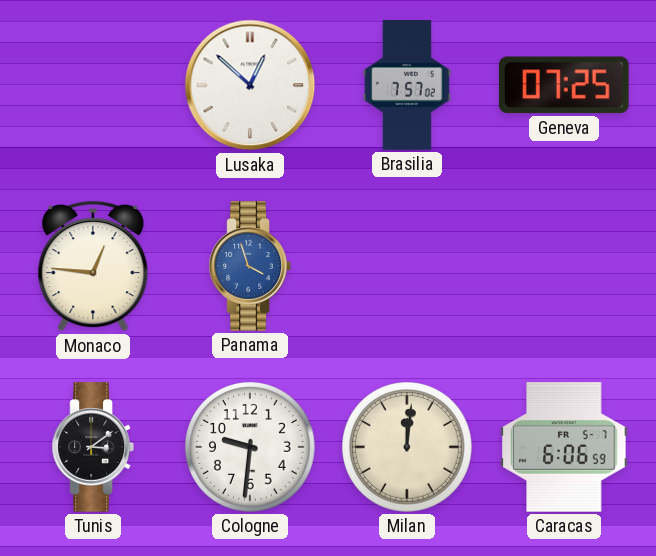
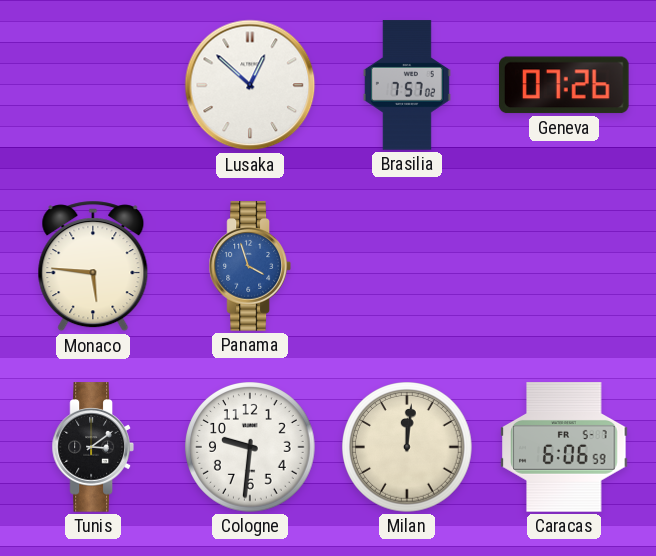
Geneva: 07:25 -> 07:26
Monaco: 12:46 -> 5:46
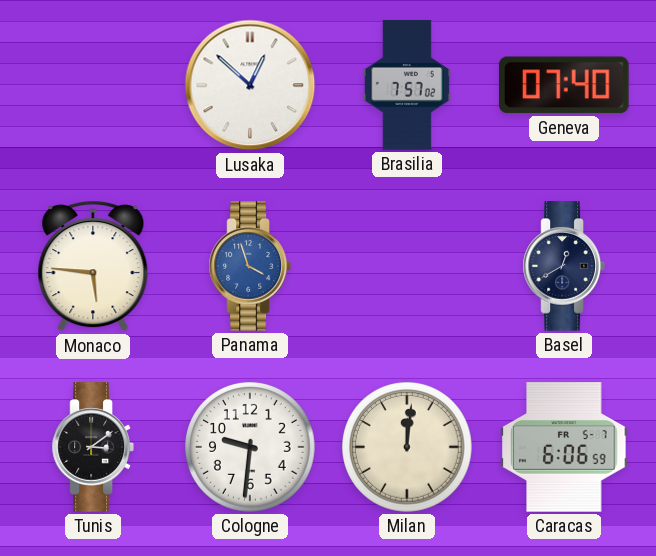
Geneva: 07:26 -> 07:40
Basel: none -> 12:40
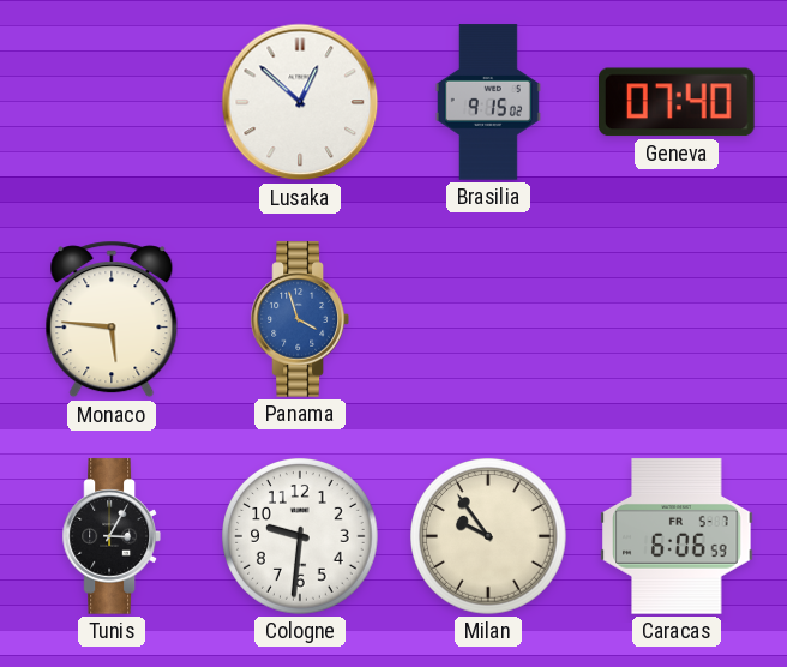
Brasilia: 7:57 -> 9:15
Basel: 12:40 -> none
Tunis: 3:09 -> 3:05
Milan: 12:01 -> 9:54
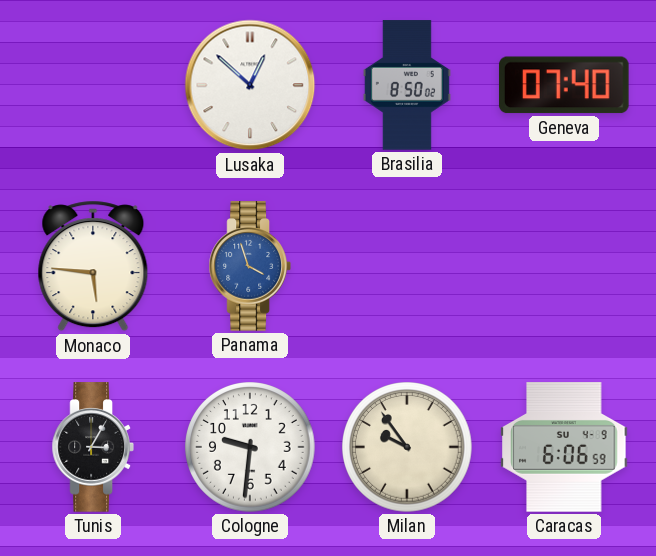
Brasilia: 9:15 -> 8:50
Caracas date: FR 5-7 -> SU 4-9
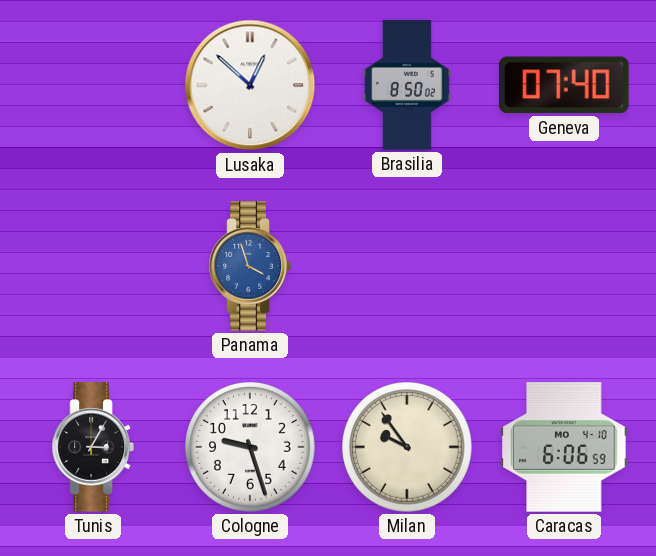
Monaco: 5:46 -> none
Cologne: 9:31 -> 9:27
Caracas date: SU 4-9 -> MO 4-10
